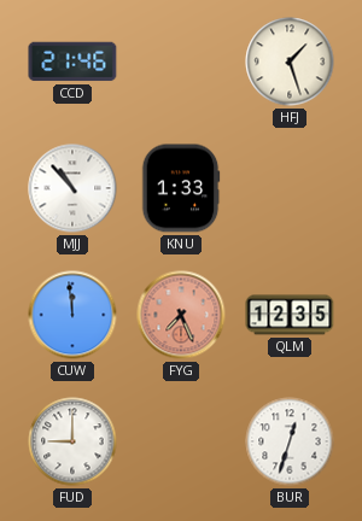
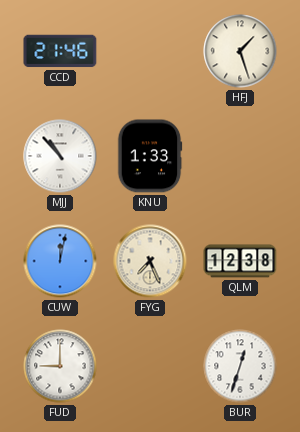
CUW: 11:59 -> 12:02
FYG dial: salmon -> cream
QLM: 12:35 -> 12:38
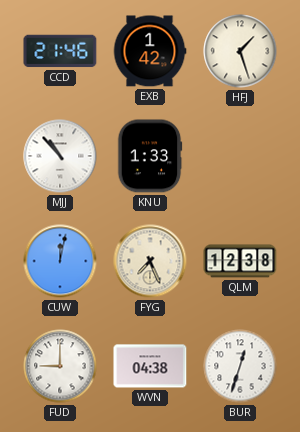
EXB: none -> 1:42
WVN: none -> 04:38
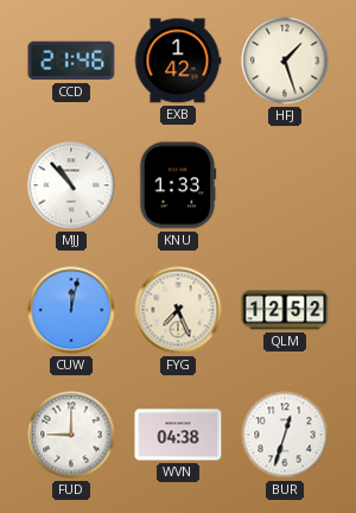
QLM: 12:38 -> 12:52
